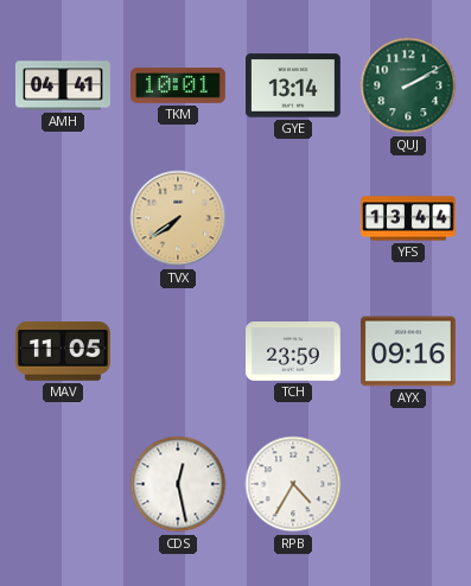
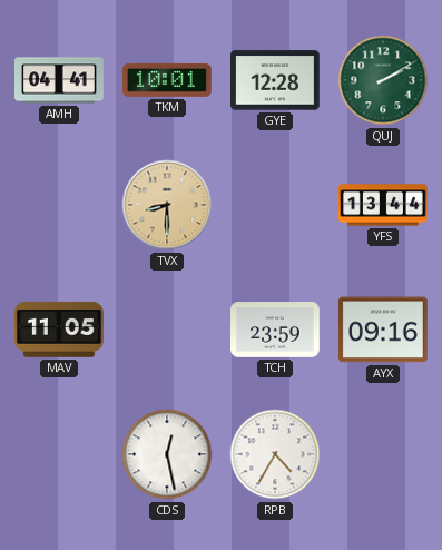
GYE: 13:14 -> 12:28
TVX: 7:39 -> 8:30
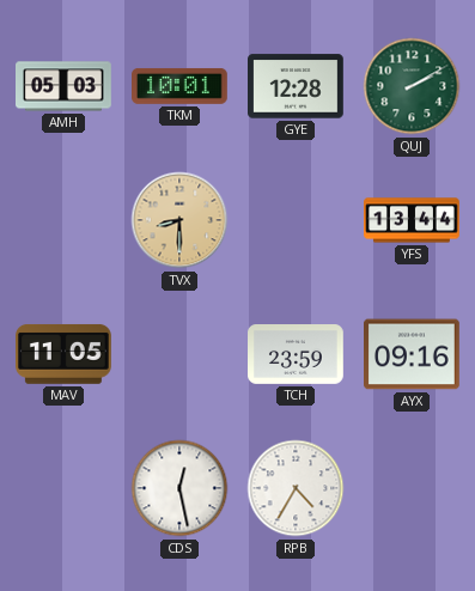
AMH: 04:41 -> 05:03
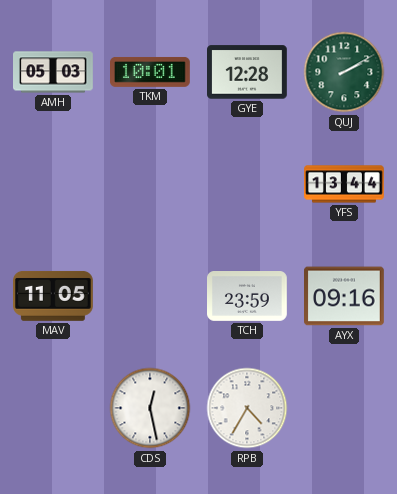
TVX: 8:30 -> none
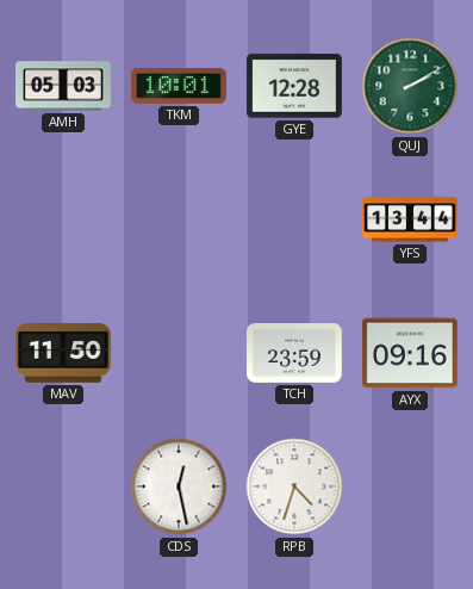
MAV: 11:05 -> 11:50
RPB: 4:35 -> 4:33
